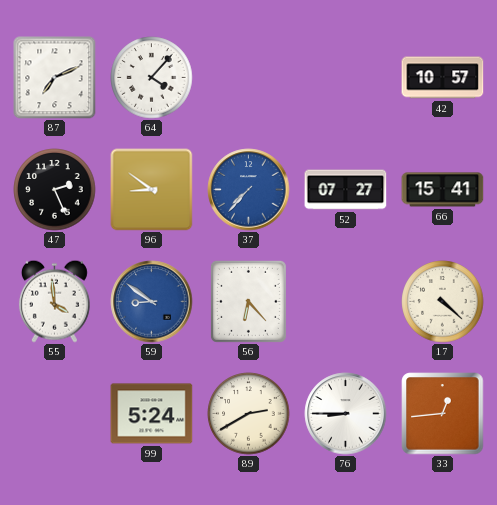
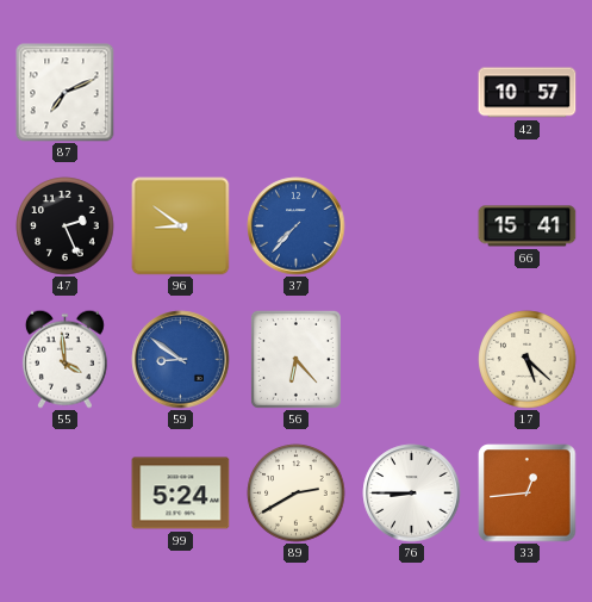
64: 4:07 -> none
52: 07:27 -> none
17: 4:22 -> 5:22
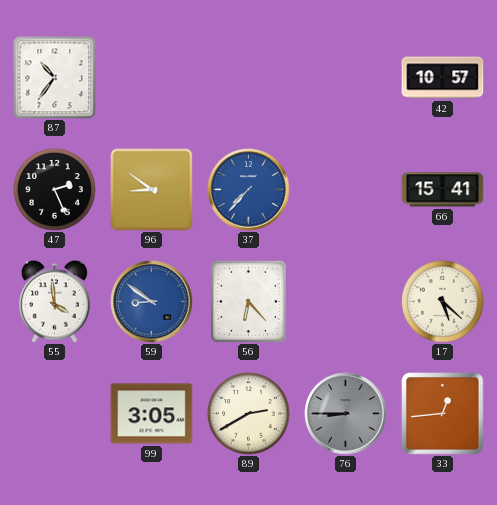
87: 7:11 -> 10:36
99: 5:24 -> 3:05
76 dial: white -> grey
